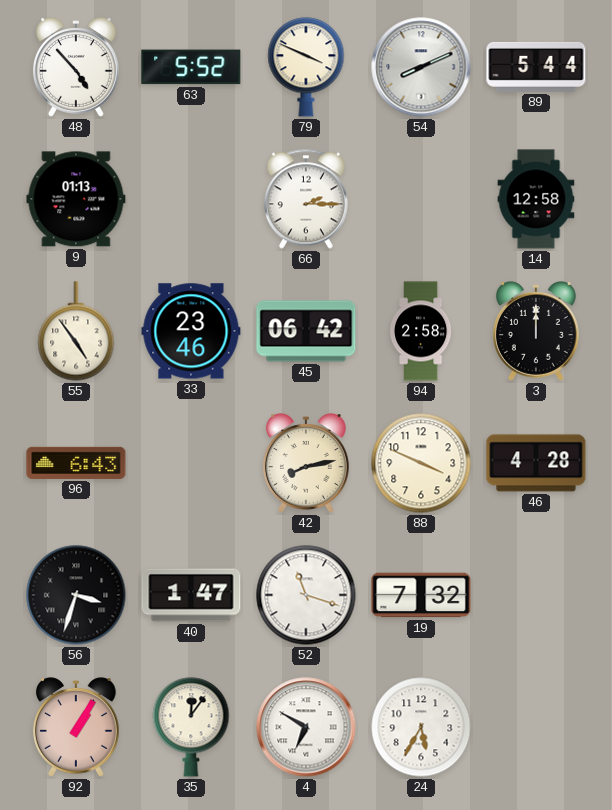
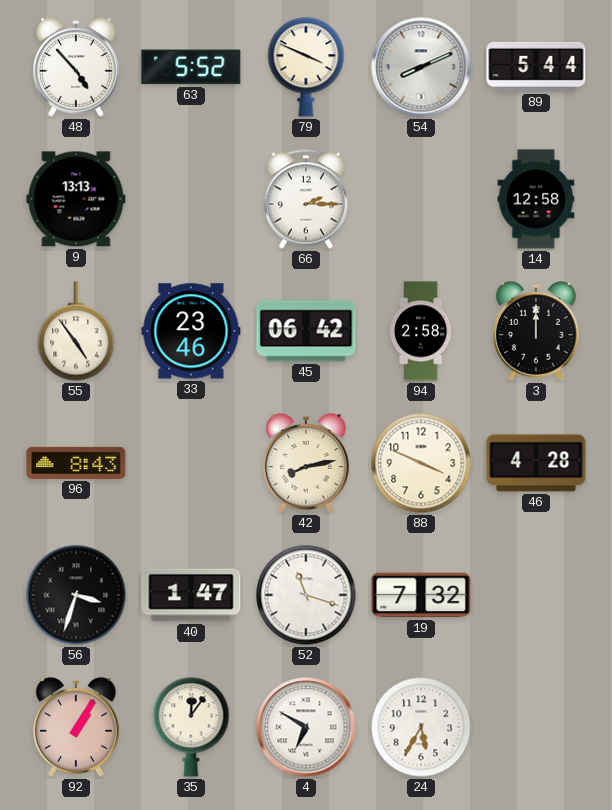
9: 01:13 -> 13:13
96: 6:43 -> 8:43
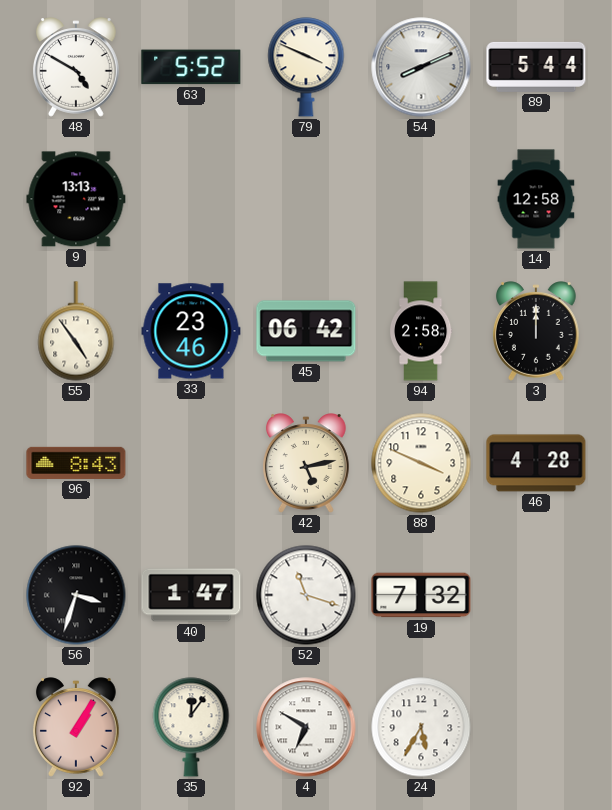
48: 4:53 -> 4:50
66: 2:15 -> none
42: 8:13 -> 5:13
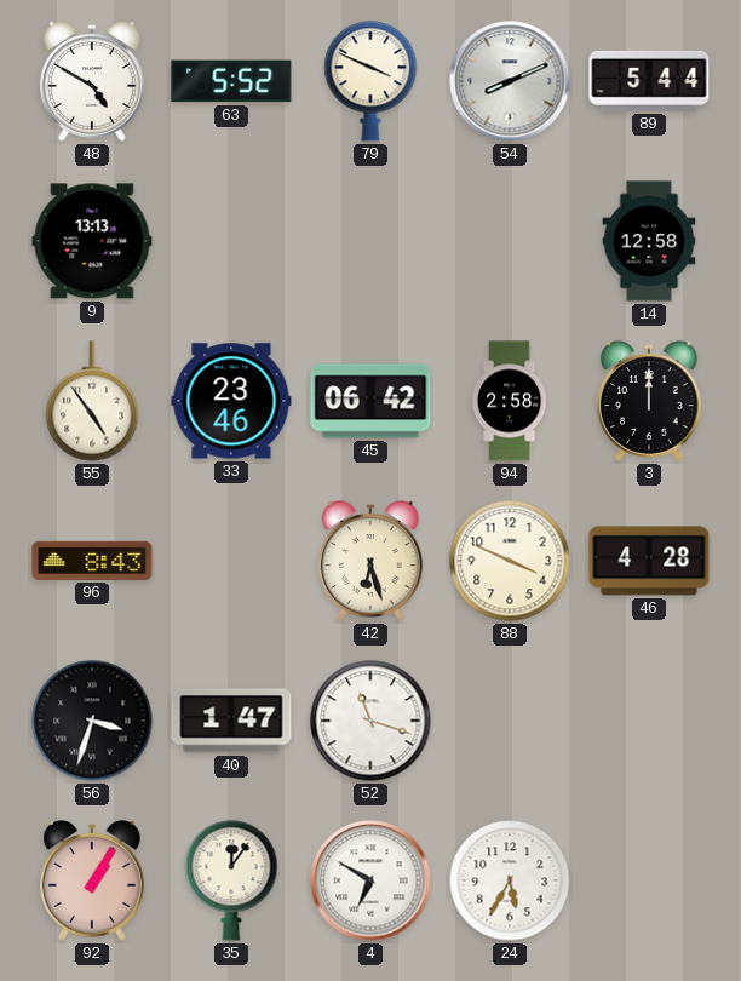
42: 5:13 -> 6:27
19: 7:32 -> none
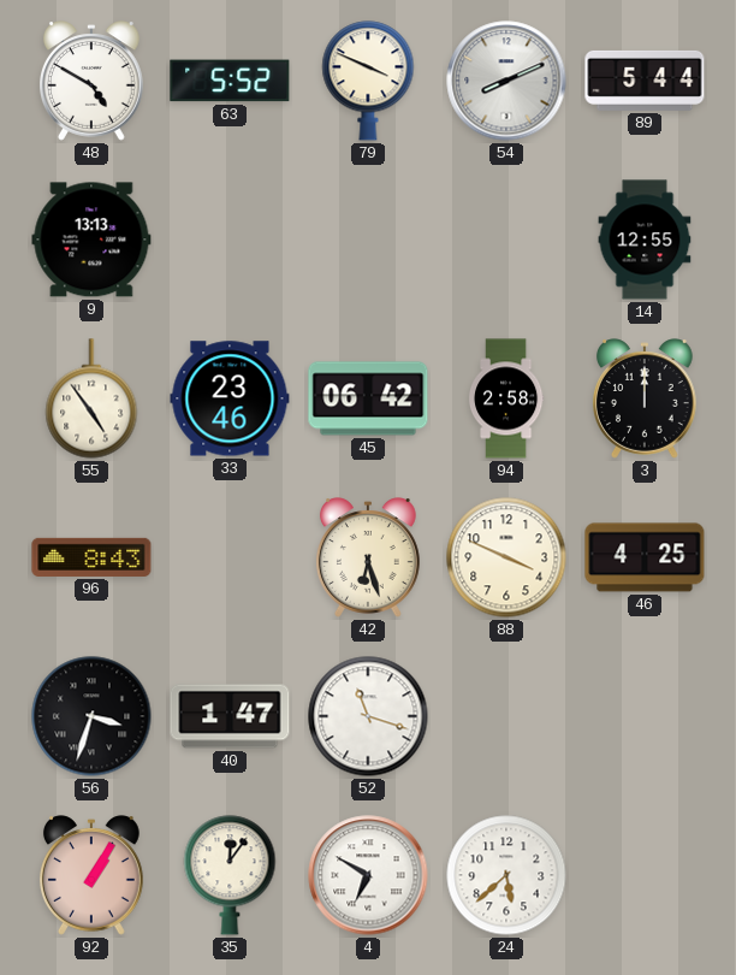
14: 12:58 -> 12:55
46: 4:28 -> 4:25
24: 5:35 -> 5:38
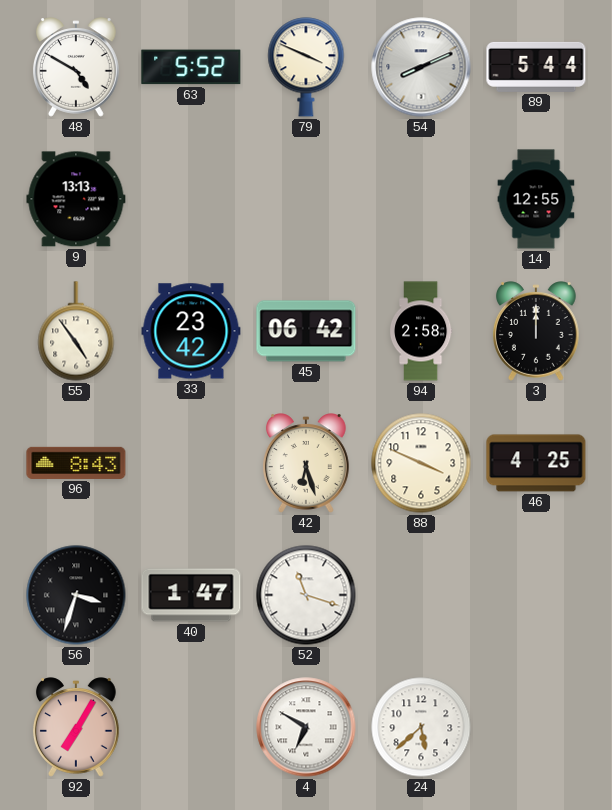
33: 23:46 -> 23:42
92: 1:05 -> 7:05
35: 12:06 -> none
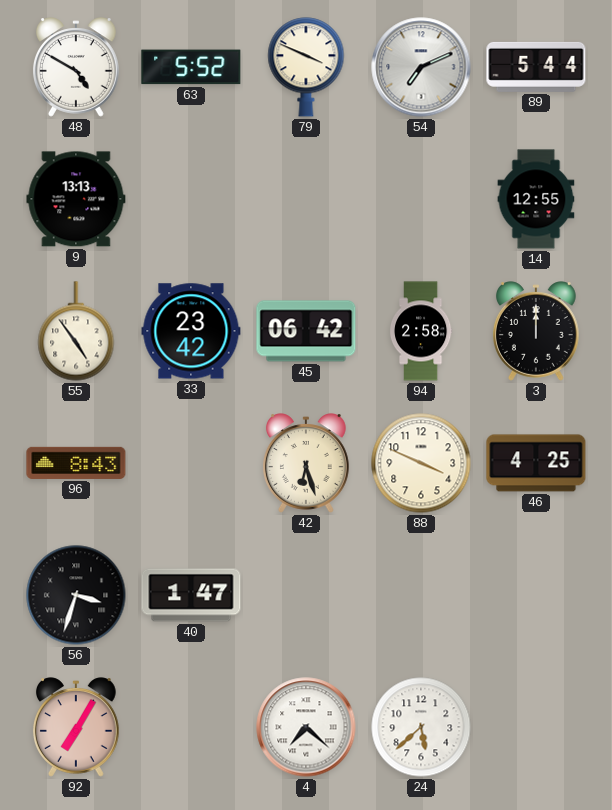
54: 8:11 -> 7:11
52: 11:18 -> none
4: 6:50 -> 7:22
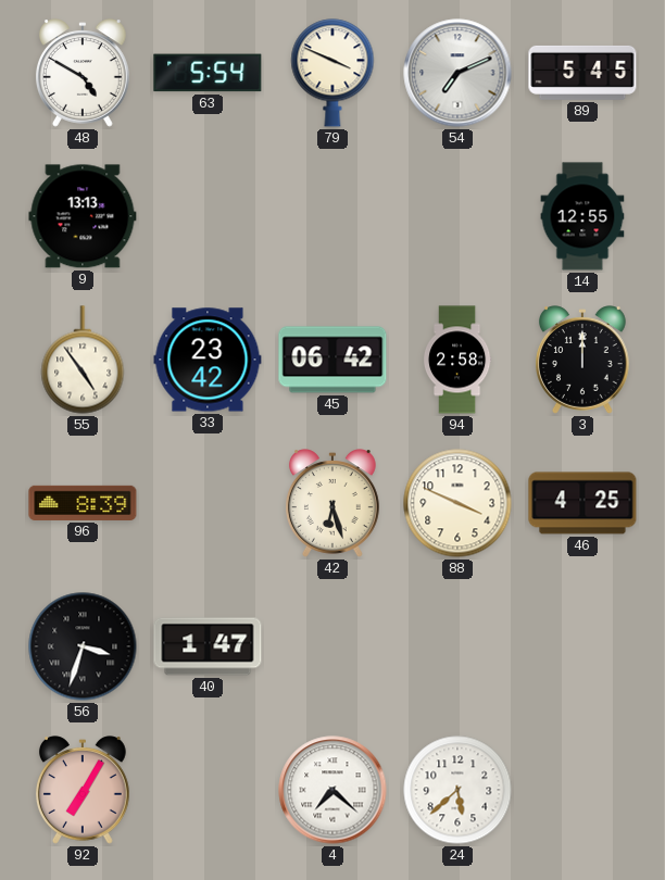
63: 5:52 -> 5:54
89: 5:44 -> 5:45
96: 8:43 -> 8:39
